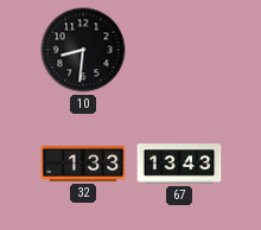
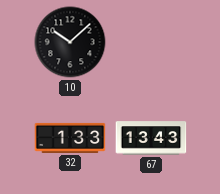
10: 8:31 -> 10:08
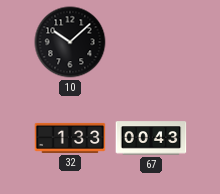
67: 13:43 -> 00:43
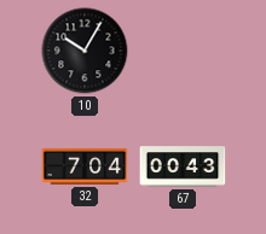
10: 10:08 -> 10:05
32: 1:33 -> 7:04
